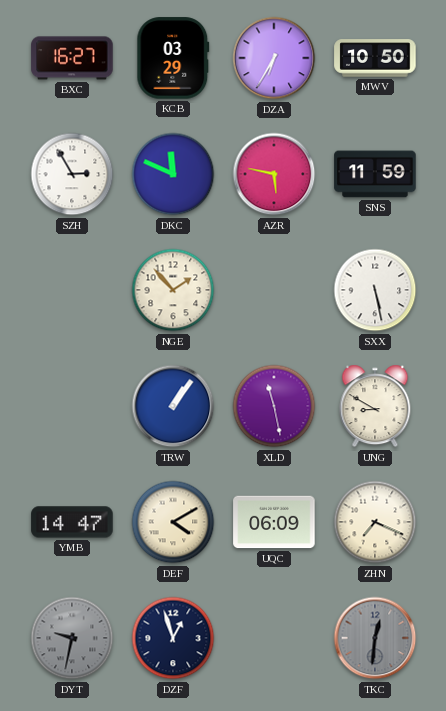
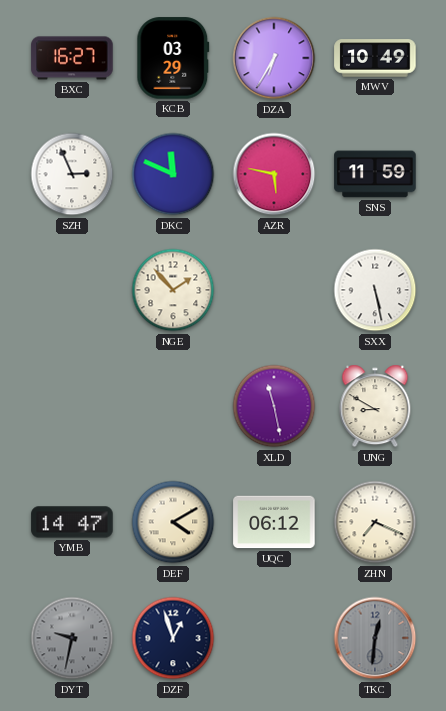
MWV: 10:50 -> 10:49
SZH: 2:55 -> 2:56
TRW: 1:06 -> none
UQC: 06:09 -> 06:12
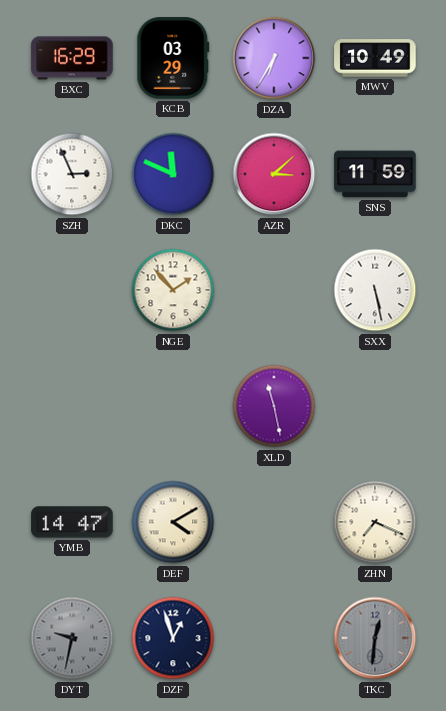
BXC: 16:27 -> 16:29
AZR: 5:47 -> 3:08
UNG: 8:50 -> none
UQC: 06:12 -> none
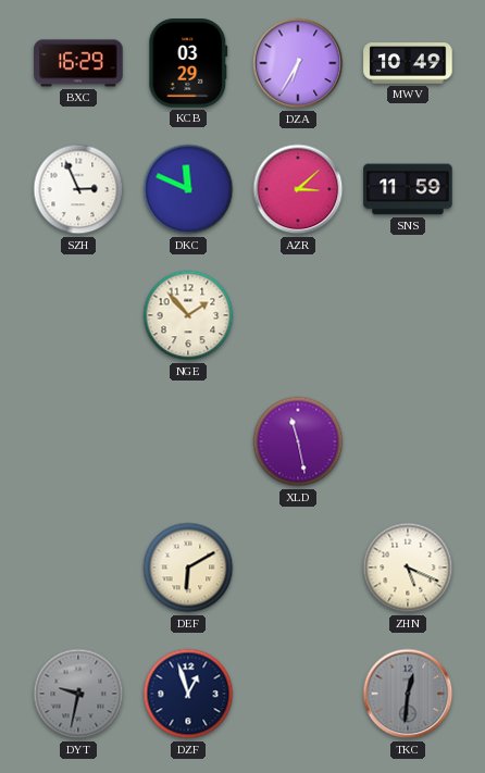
SXX: 5:28 -> none
YMB: 14:47 -> none
DEF: 4:10 -> 6:10
ZHN: 7:19 -> 5:19
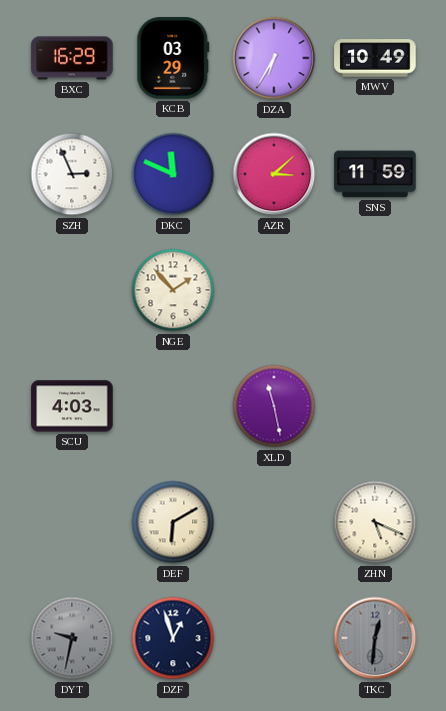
SCU: none -> 4:03
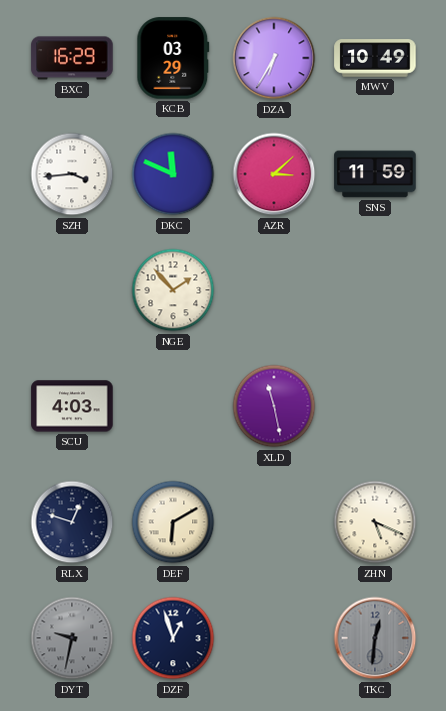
SZH: 2:56 -> 3:44
RLX: none -> 12:48
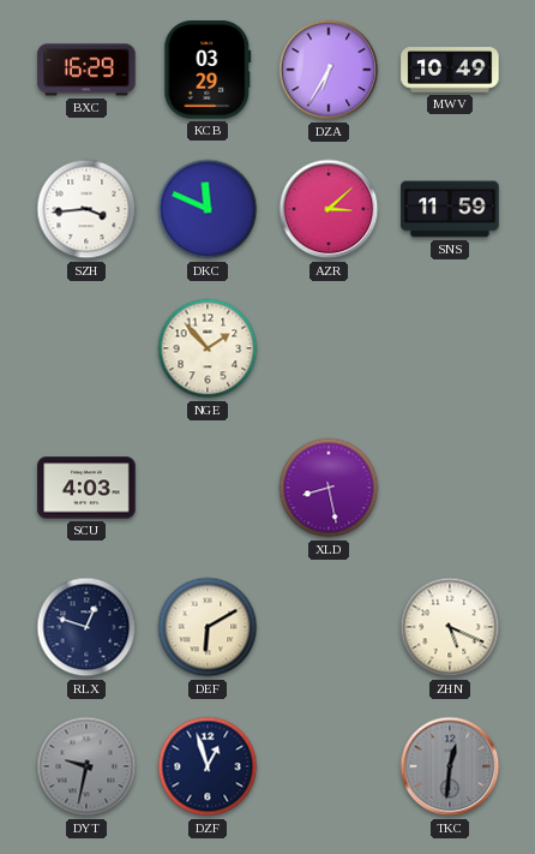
XLD: 11:28 -> 8:28
